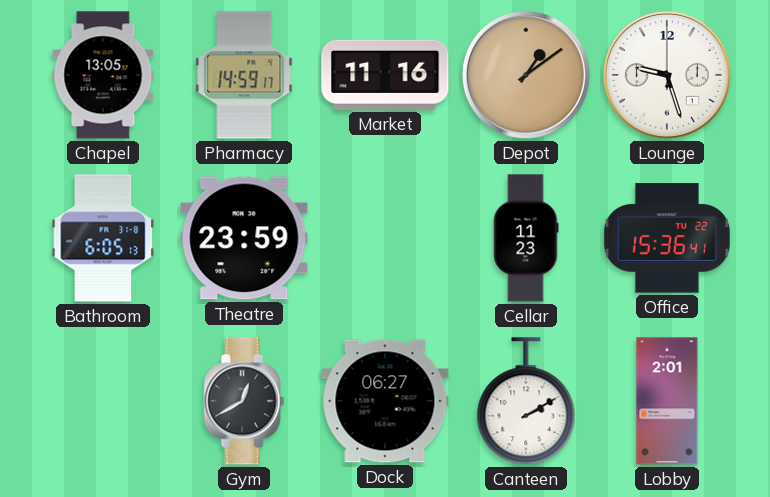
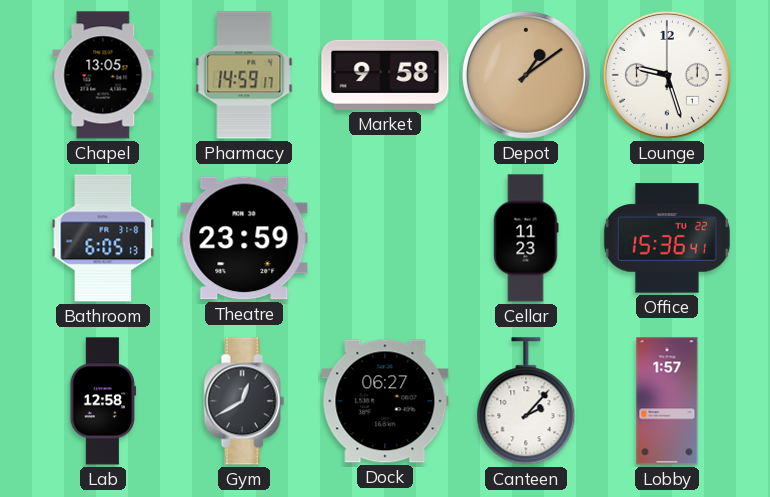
Market: 11:16 -> 9:58
Lab: none -> 12:58
Canteen: 2:10 -> 2:07
Lobby: 2:01 -> 1:57
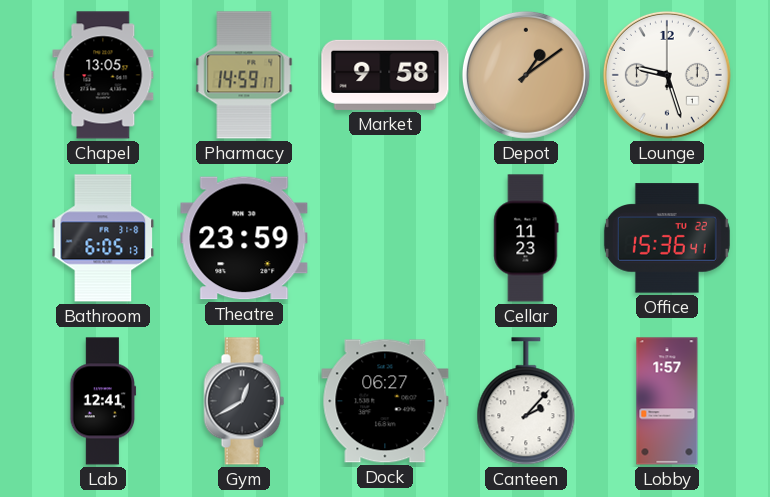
Lab: 12:58 -> 12:41
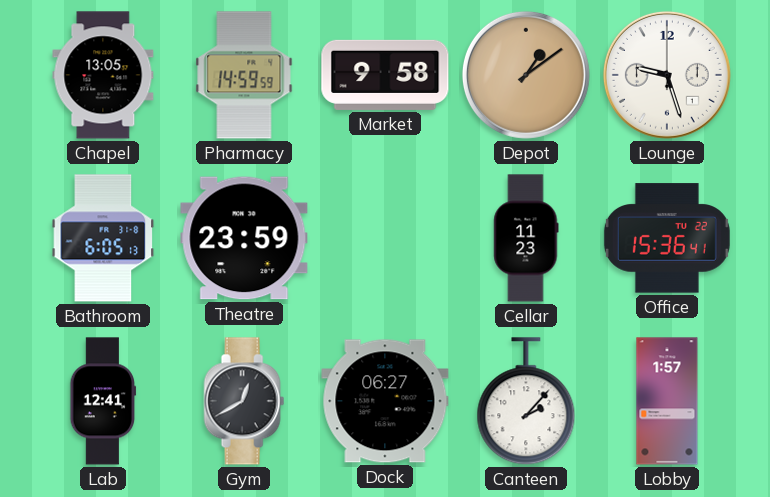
Pharmacy: 14:59:17 -> 14:59:59
